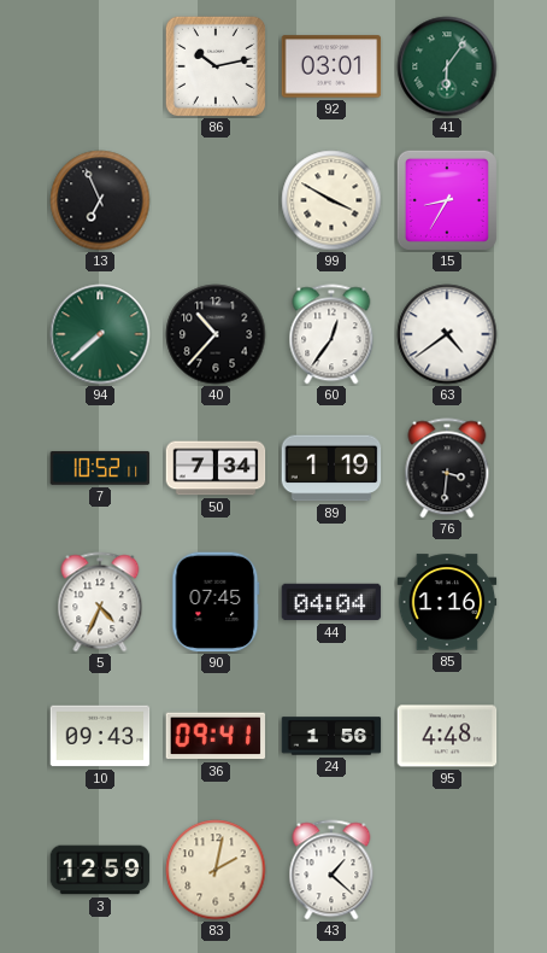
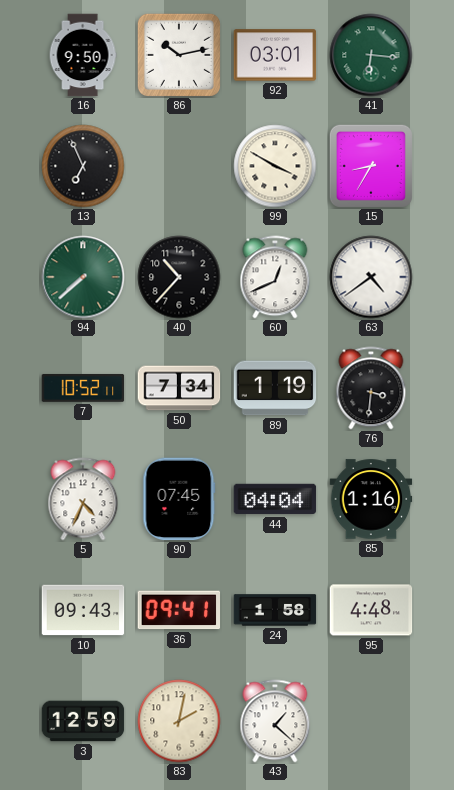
16: none -> 9:50
41: 6:06 -> 6:16
60: 12:36 -> 12:41
24: 1:56 -> 1:58
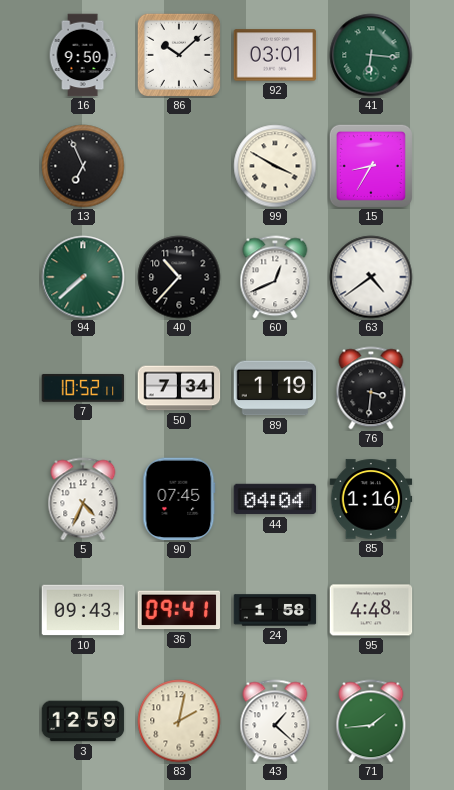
86: 10:13 -> 10:08
71: none -> 1:44
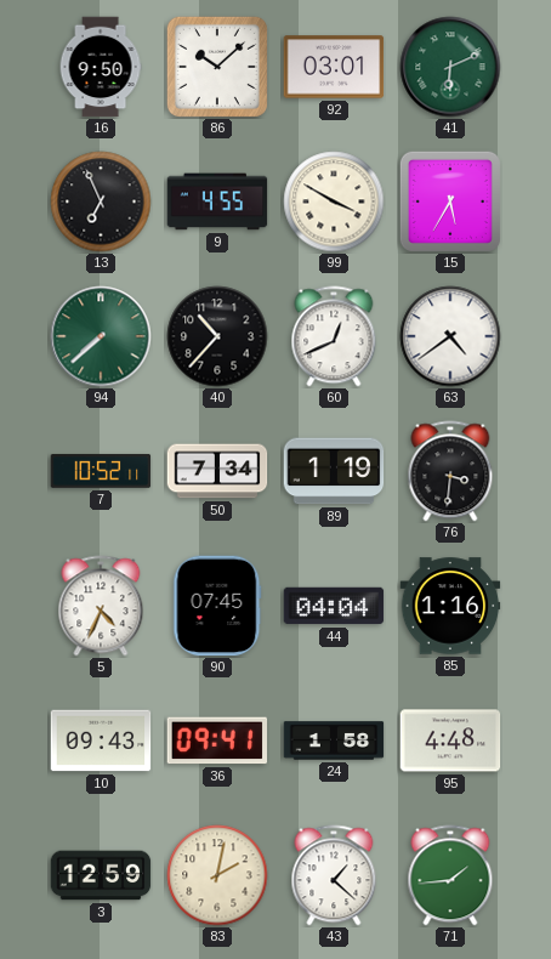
41: 6:16 -> 6:11
9: none -> 4:55
15: 8:35 -> 5:35
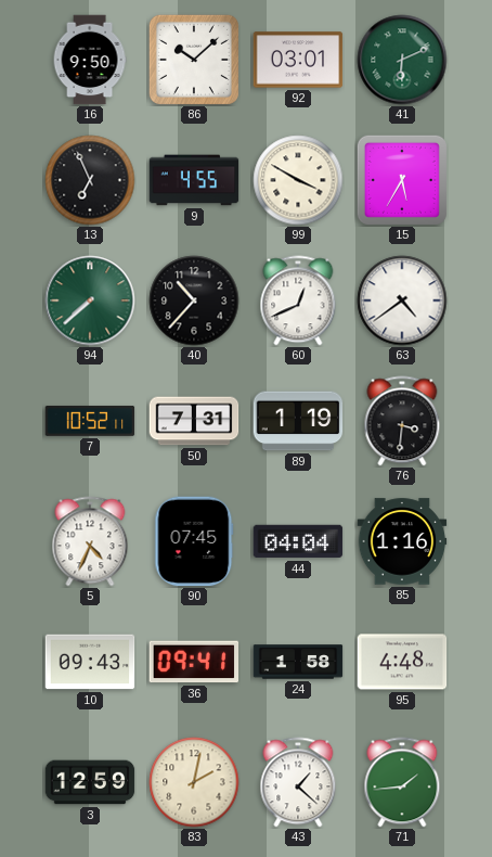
50: 7:34 -> 7:31
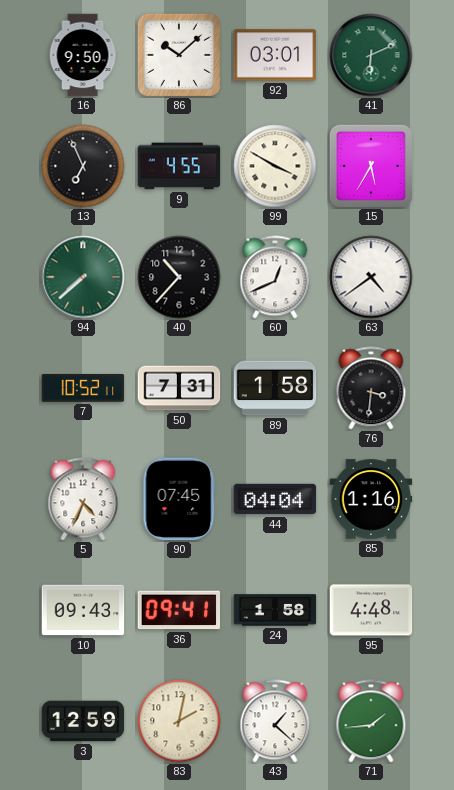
89: 1:19 -> 1:58
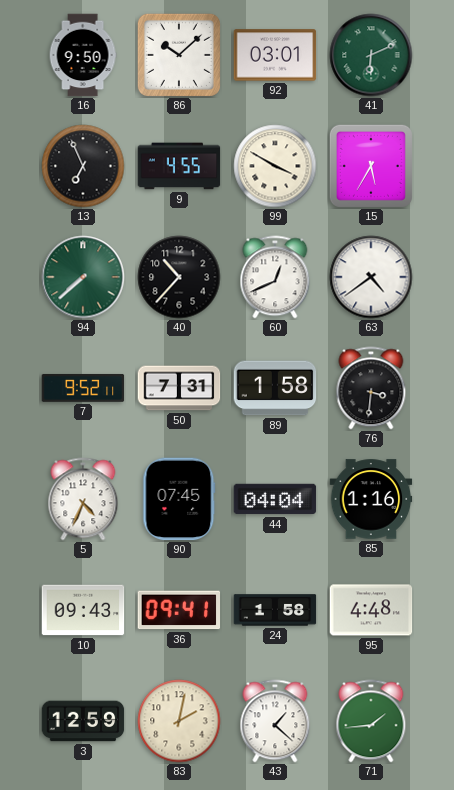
7: 10:52 -> 9:52
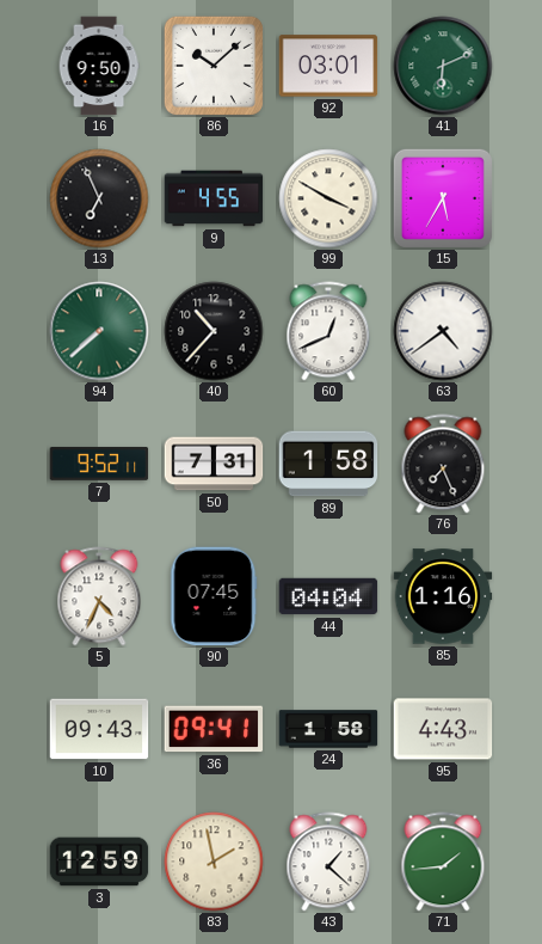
76: 3:31 -> 7:26
95: 4:48 -> 4:43
83: 2:02 -> 1:58
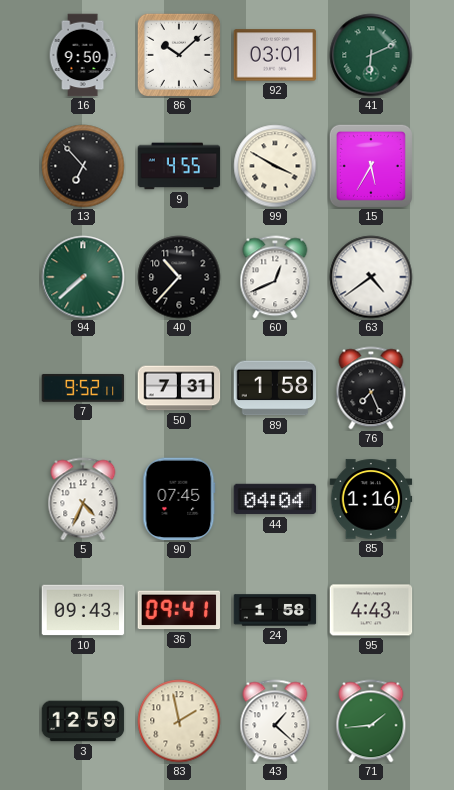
13: 6:56 -> 6:53
